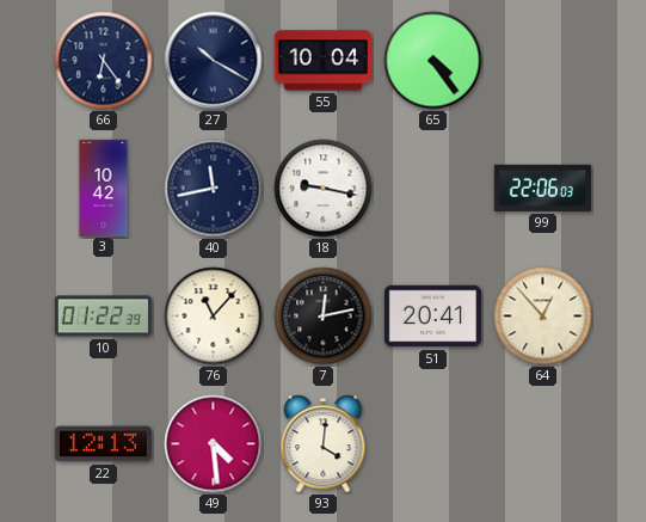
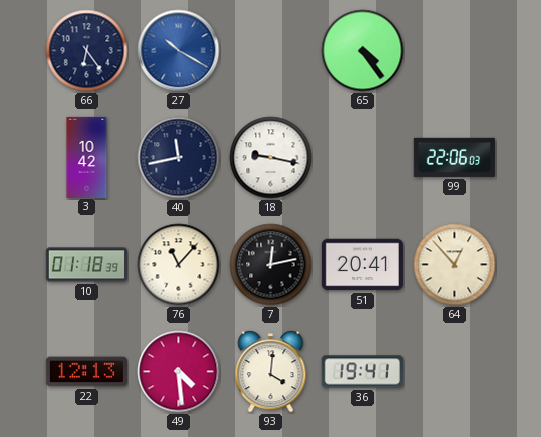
27 dial: navy -> blue
55: 10:04 -> none
10: 01:22 -> 01:18
36: none -> 19:41
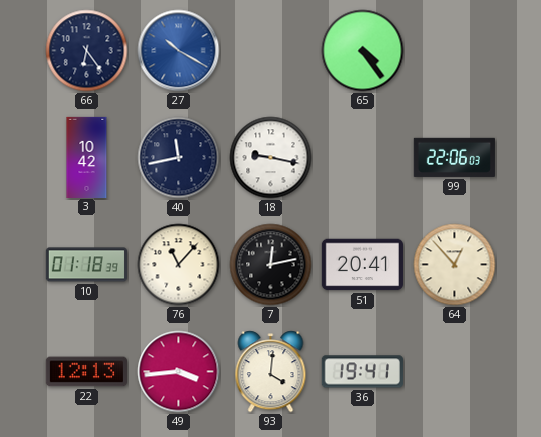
49: 4:29 -> 3:44
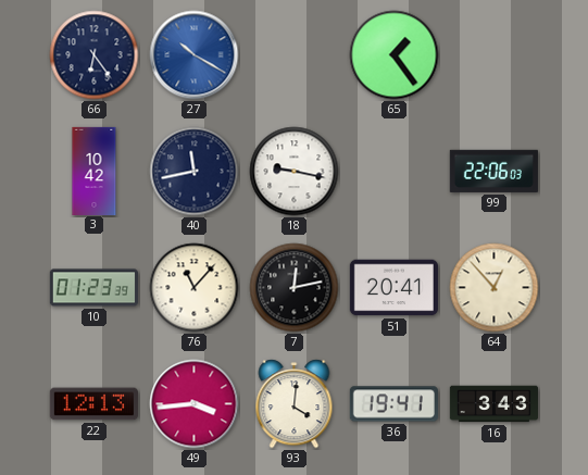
65: 4:24 -> 1:24
10: 01:18 -> 01:23
16: none -> 3:43
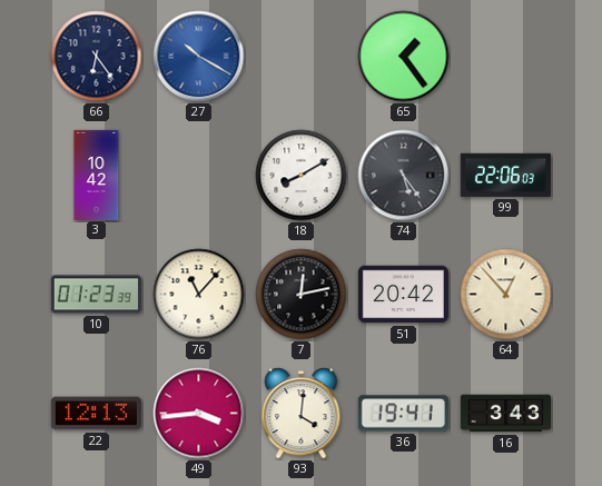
40: 11:43 -> none
18: 9:17 -> 8:10
74: none -> 5:24
51: 20:41 -> 20:42
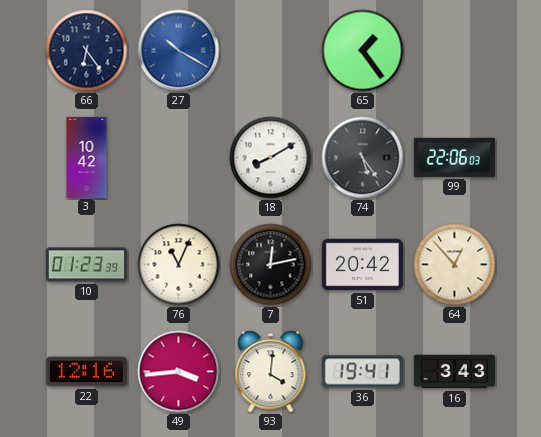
76: 11:07 -> 11:04
22: 12:13 -> 12:16
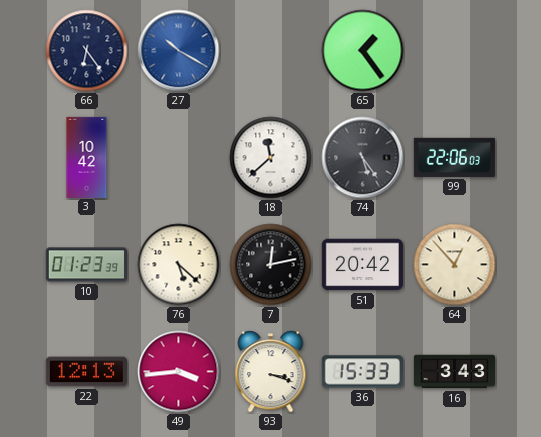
18: 8:10 -> 11:38
76: 11:04 -> 5:22
22: 12:16 -> 12:13
93: 4:01 -> 3:18
36: 19:41 -> 15:33
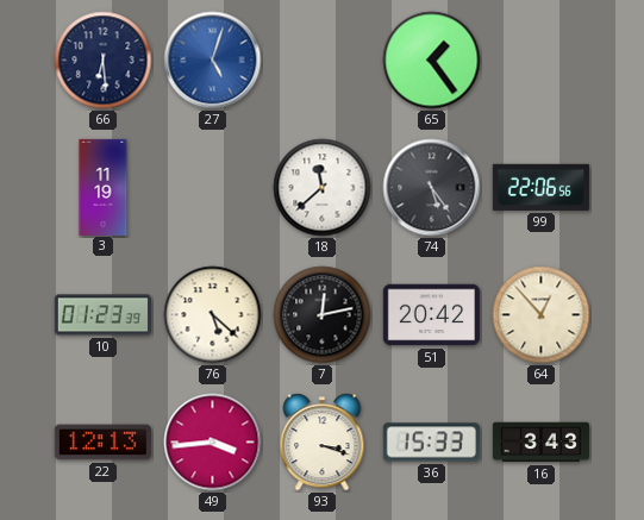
66: 6:24 -> 6:29
27: 10:20 -> 5:03
3: 10:42 -> 11:19
99: 22:06:03 -> 22:06:56
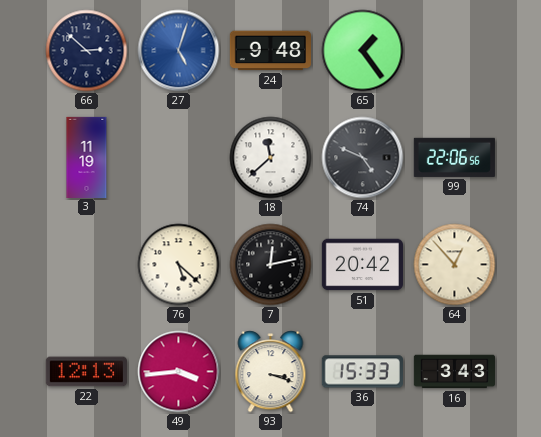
66: 6:29 -> 2:52
24: none -> 9:48
74: 5:24 -> 4:49
10: 01:23 -> none
